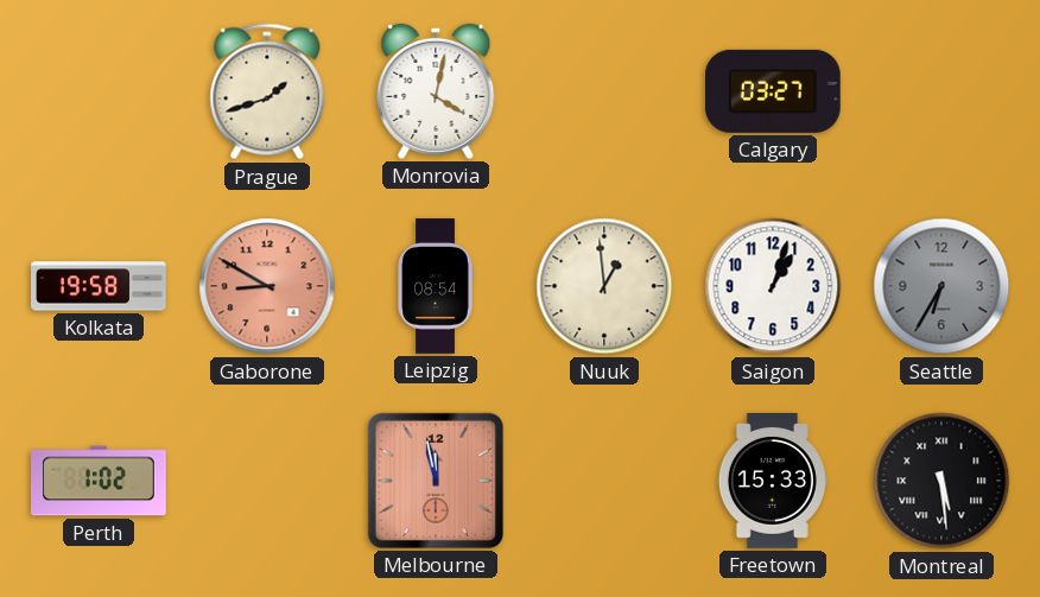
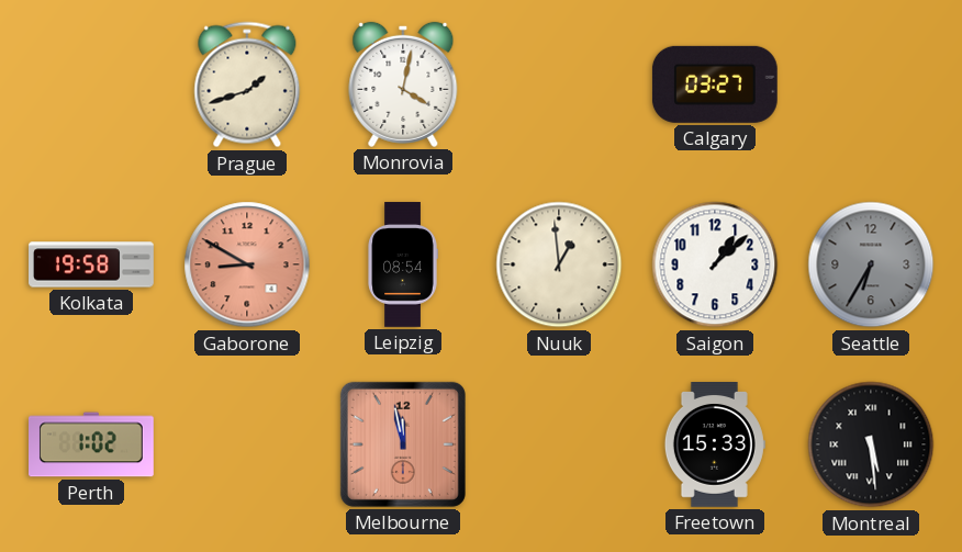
Saigon: 1:03 -> 1:08
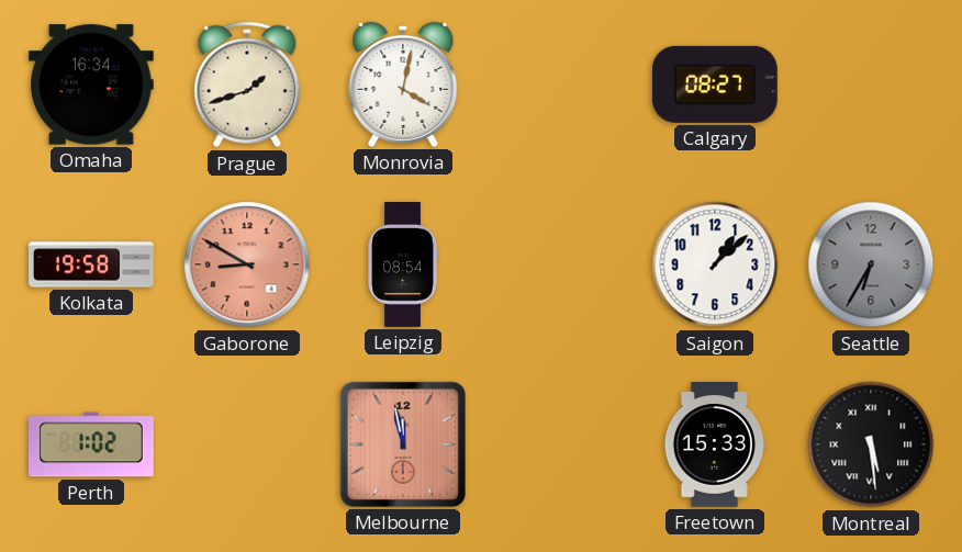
Omaha: none -> 16:34
Calgary: 03:27 -> 08:27
Nuuk: 12:59 -> none
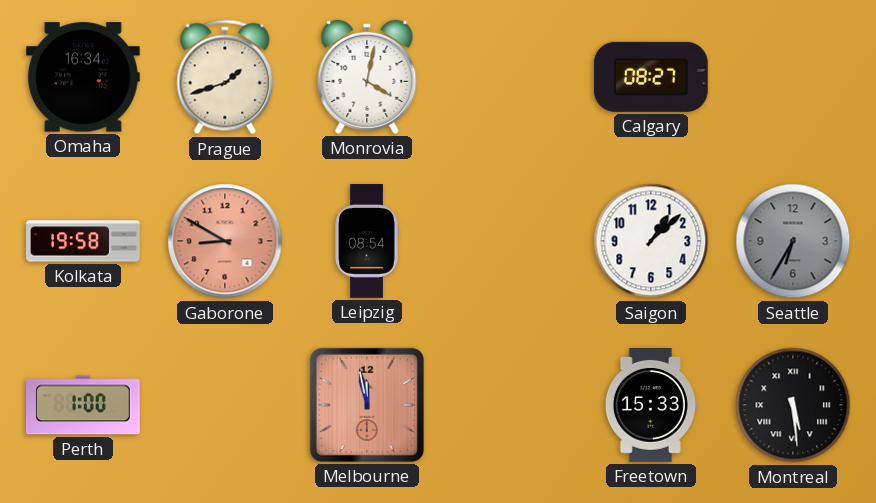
Perth: 1:02 -> 1:00
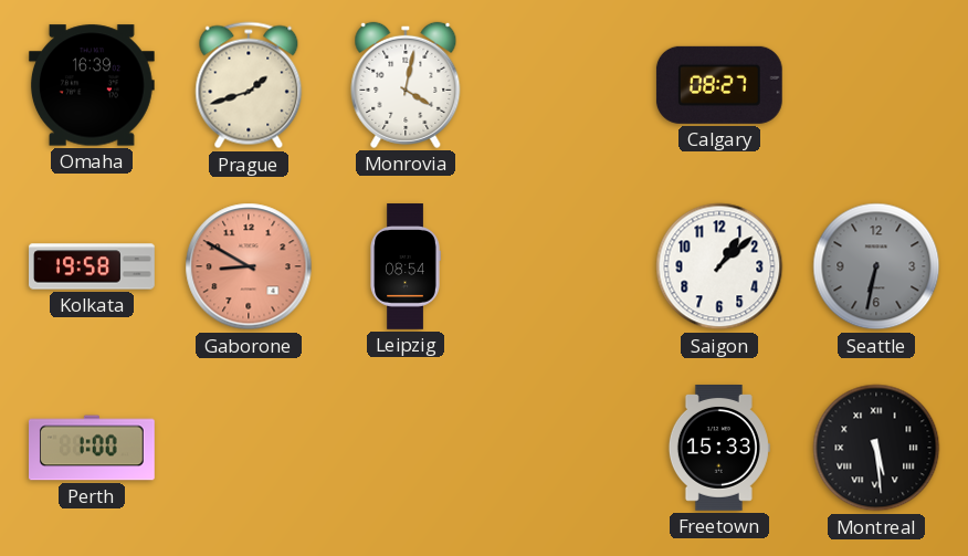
Omaha: 16:34 -> 16:39
Seattle: 6:35 -> 6:32
Melbourne: 11:58 -> none
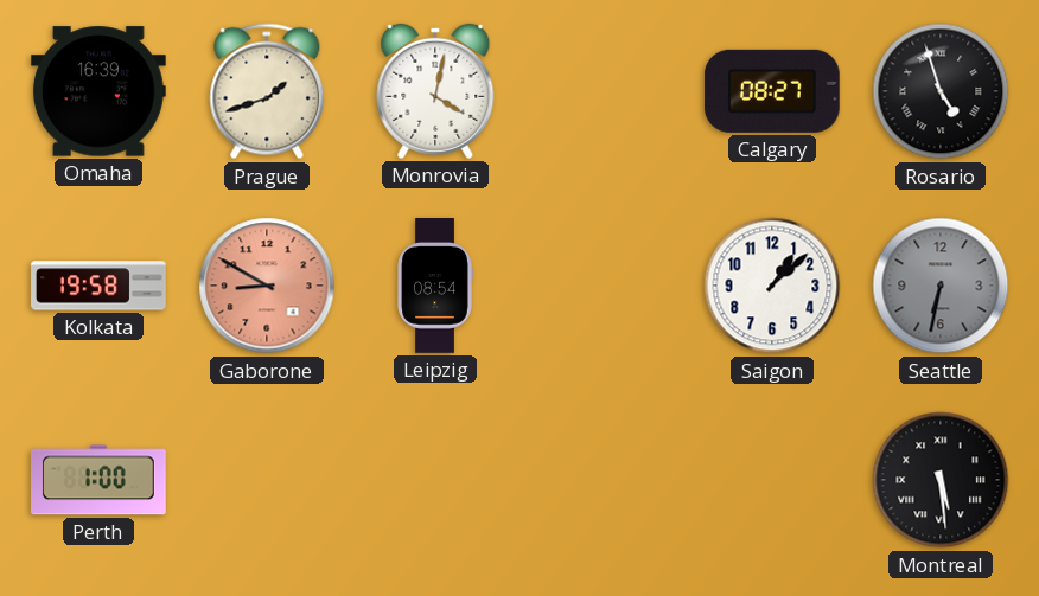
Rosario: none -> 4:57
Freetown: 15:33 -> none
